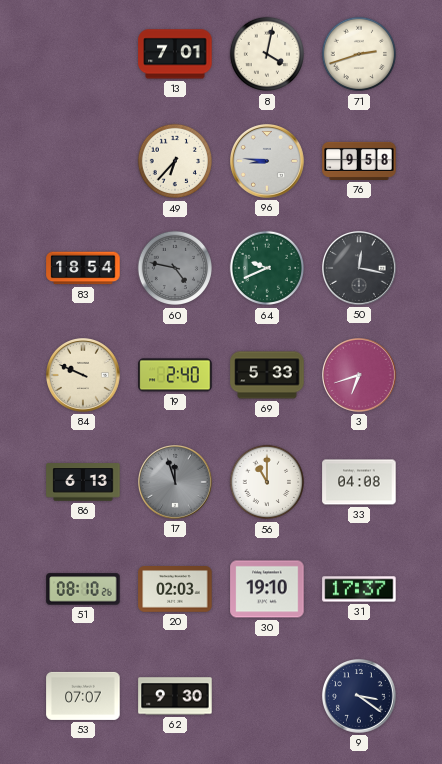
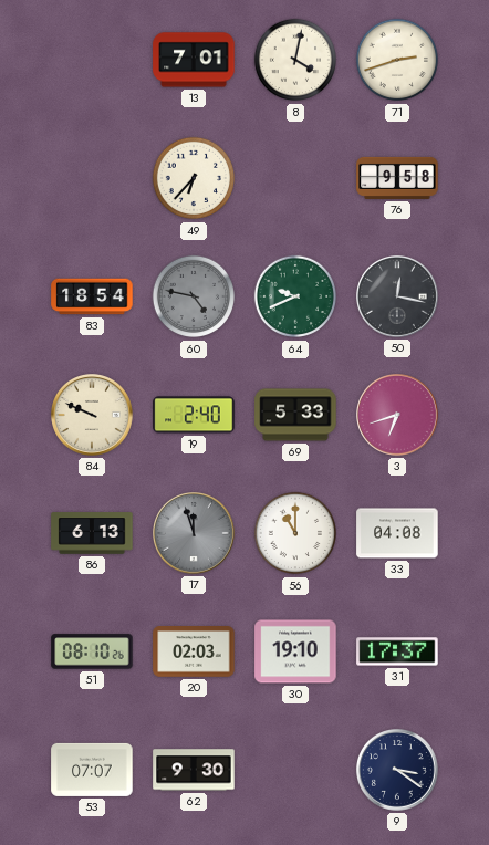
96: 8:46 -> none
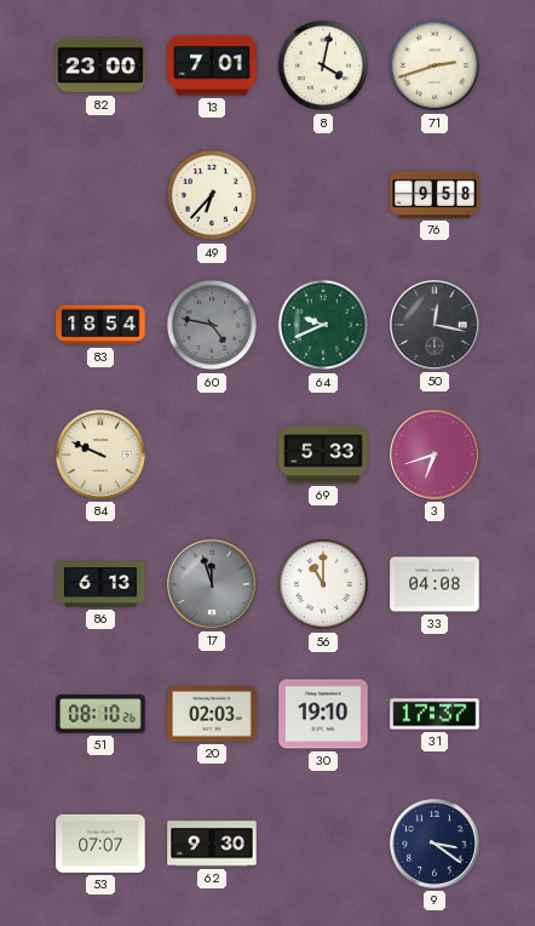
82: none -> 23:00
19: 2:40 -> none
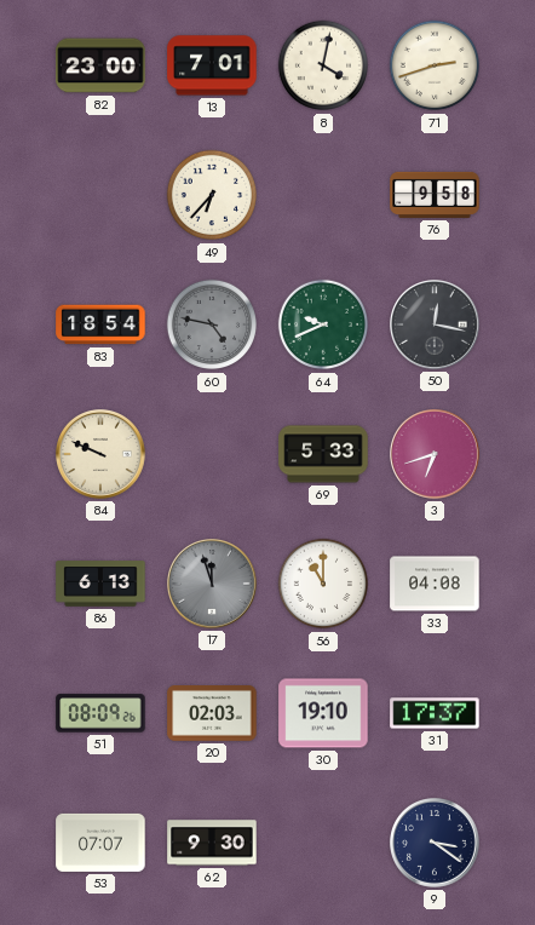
51: 08:10 -> 08:09
